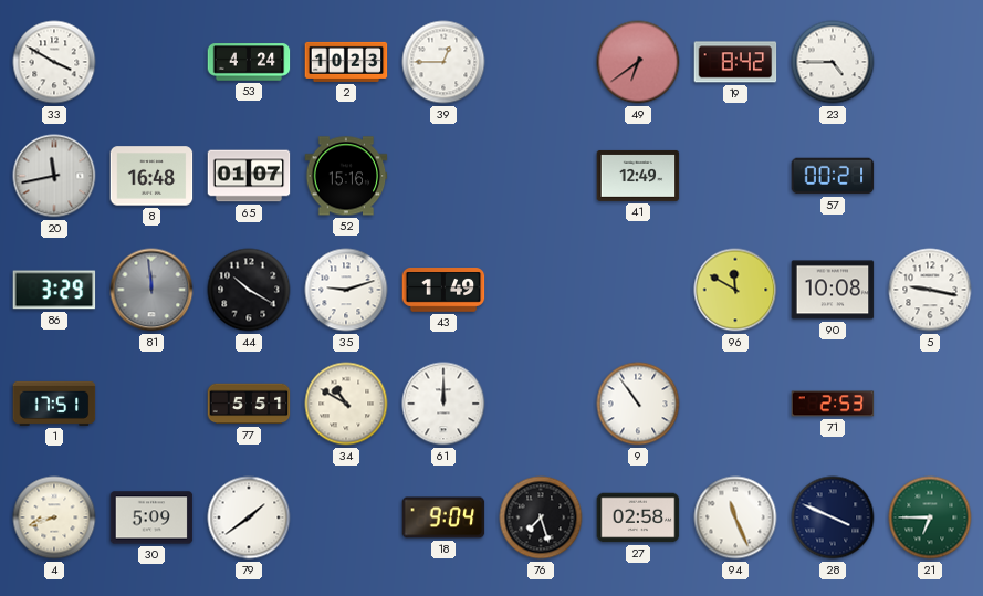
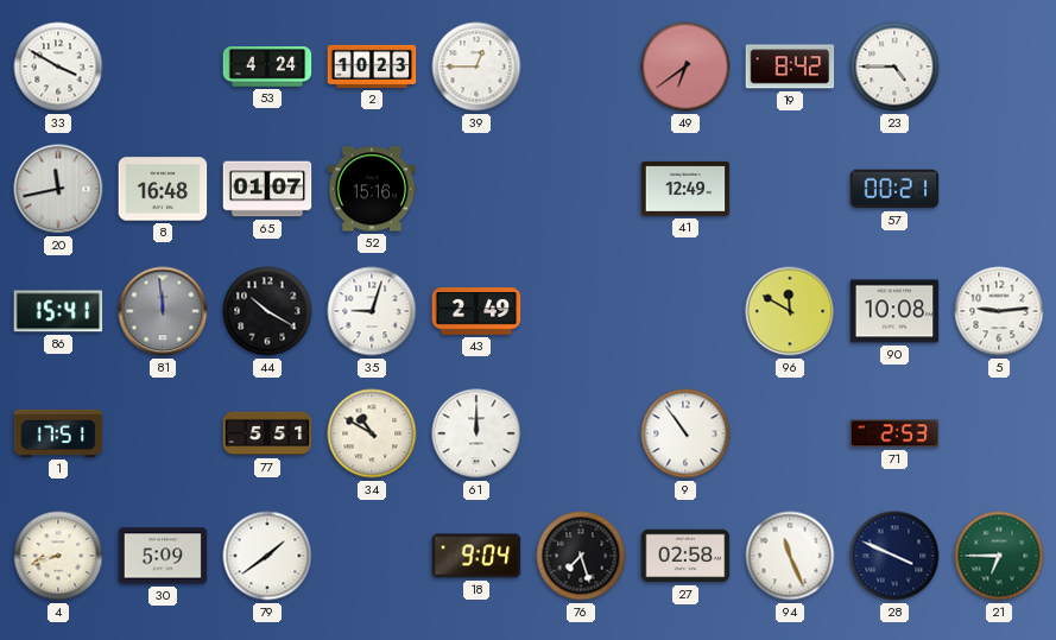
86: 3:29 -> 15:41
35: 9:12 -> 9:03
43: 1:49 -> 2:49
5: 9:17 -> 9:14
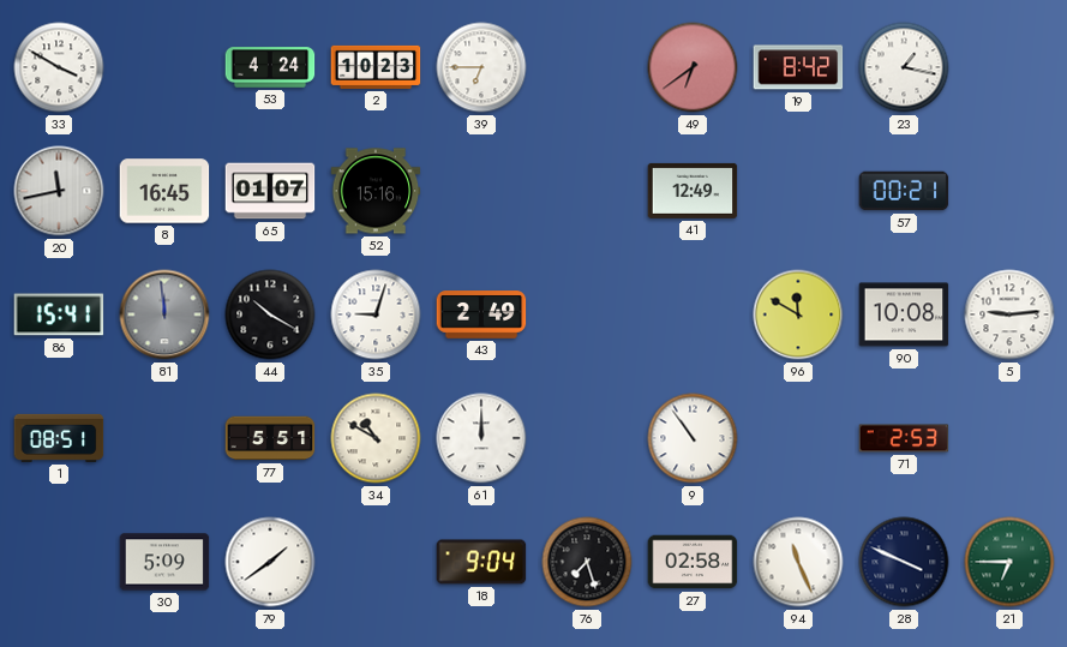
39: 12:45 -> 6:45
23: 4:45 -> 1:17
8: 16:48 -> 16:45
1: 17:51 -> 08:51
4: 8:42 -> none
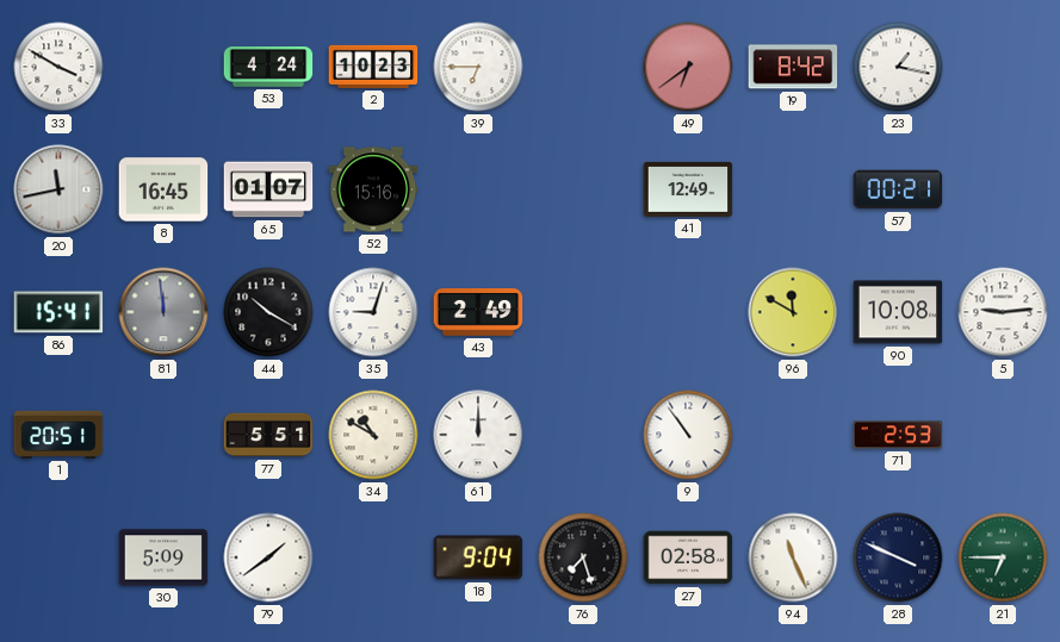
1: 08:51 -> 20:51
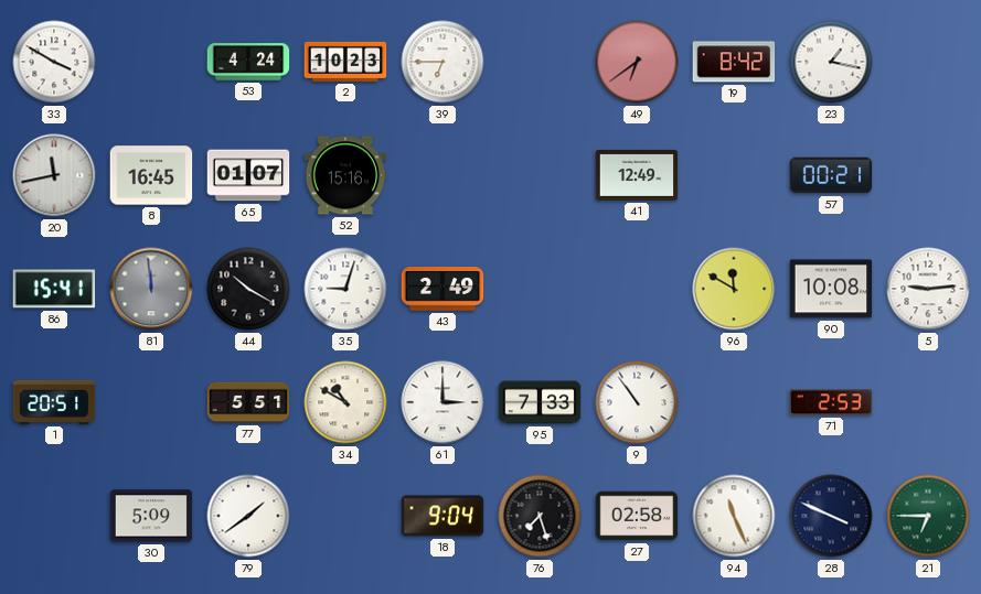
61: 12:00 -> 3:00
95: none -> 7:33
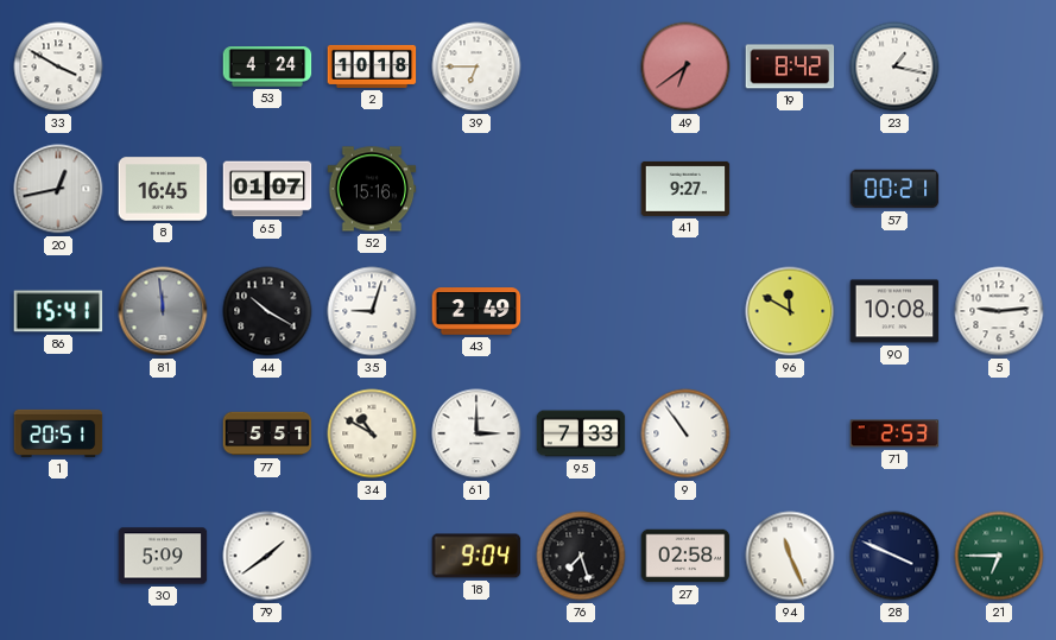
2: 10:23 -> 10:18
20: 11:43 -> 12:43
41: 12:49 -> 9:27
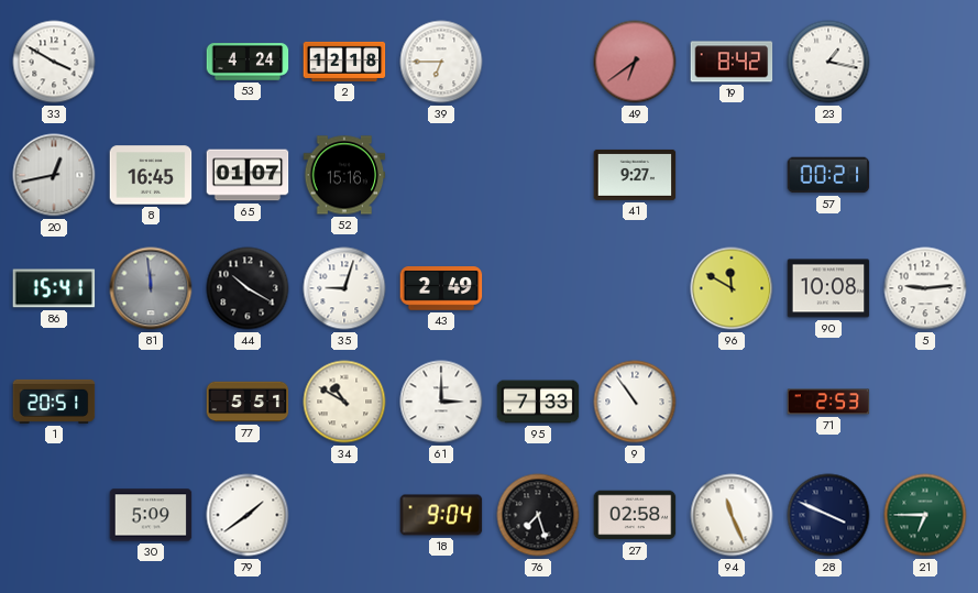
2: 10:18 -> 12:18
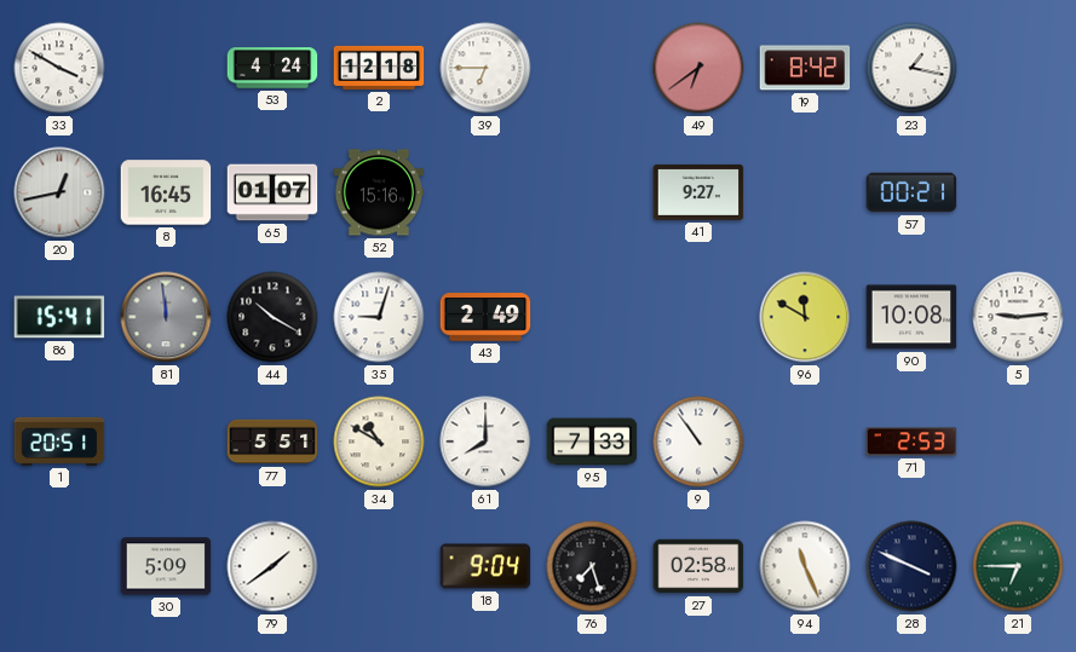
61: 3:00 -> 8:00
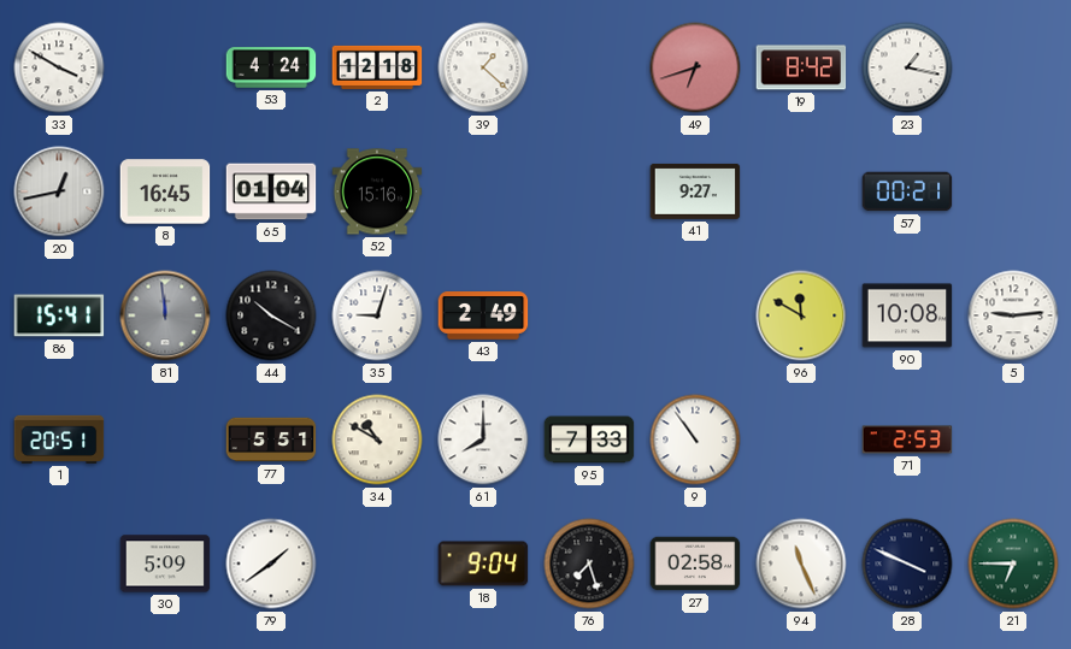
39: 6:45 -> 1:22
49: 6:39 -> 6:42
65: 01:07 -> 01:04
